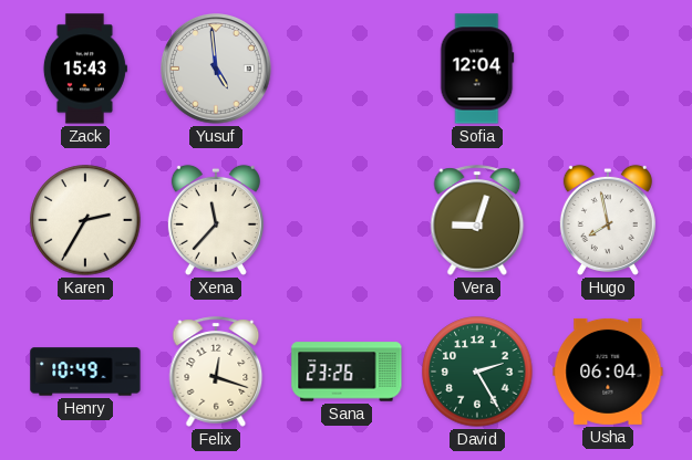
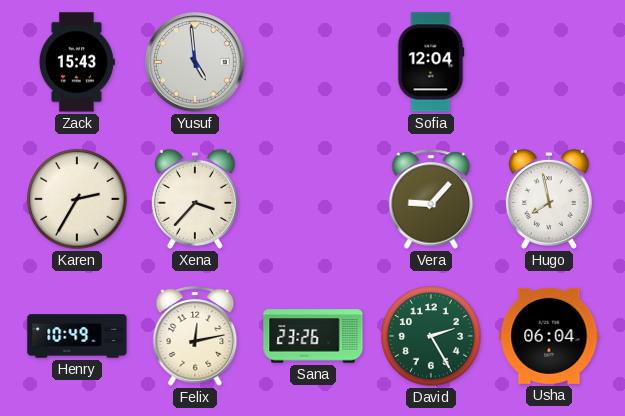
Xena: 11:37 -> 3:37
Vera: 9:03 -> 9:07
Felix: 12:18 -> 12:13
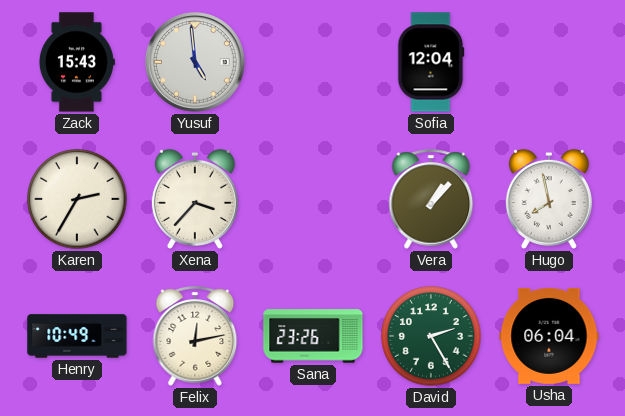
Vera: 9:07 -> 1:07
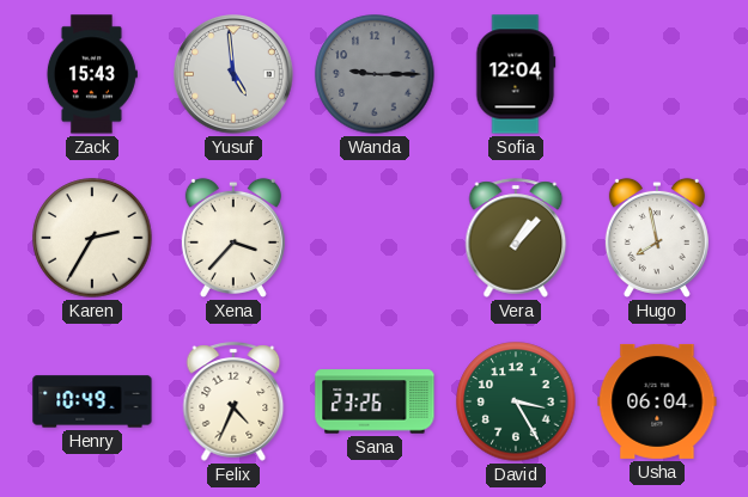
Wanda: none -> 9:15
Felix: 12:13 -> 4:34
David: 2:25 -> 3:25
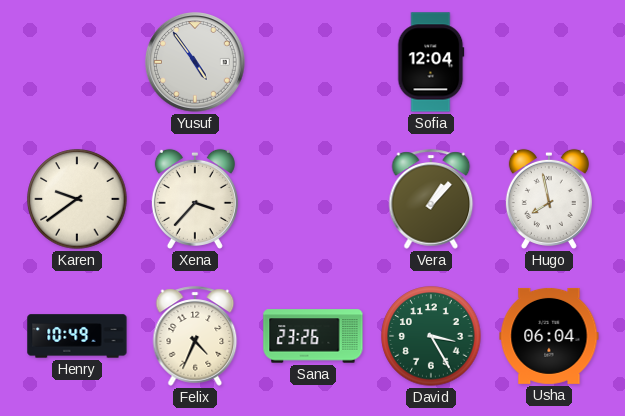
Zack: 15:43 -> none
Yusuf: 4:59 -> 4:54
Wanda: 9:15 -> none
Karen: 2:35 -> 9:39
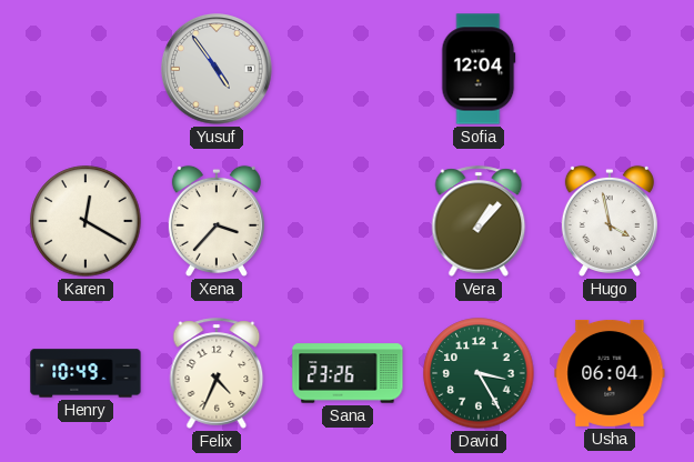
Karen: 9:39 -> 12:20
Hugo: 7:58 -> 3:58
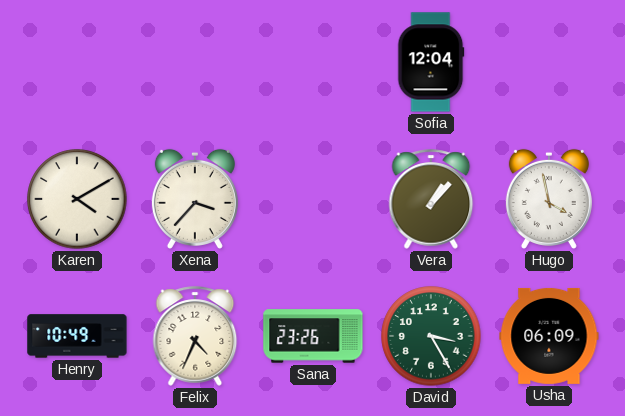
Yusuf: 4:54 -> none
Karen: 12:20 -> 4:10
Usha: 06:04 -> 06:09
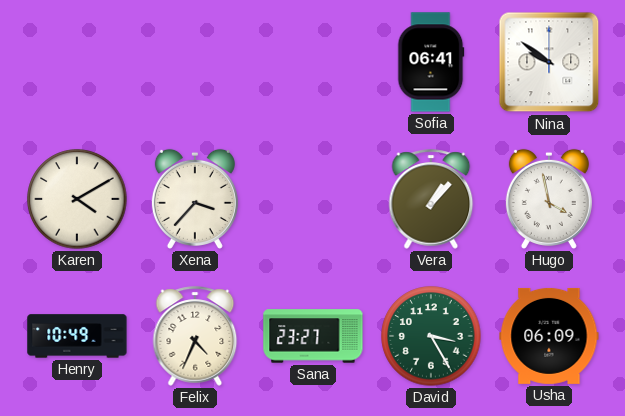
Sofia: 12:04 -> 06:41
Nina: none -> 9:51
Sana: 23:26 -> 23:27
